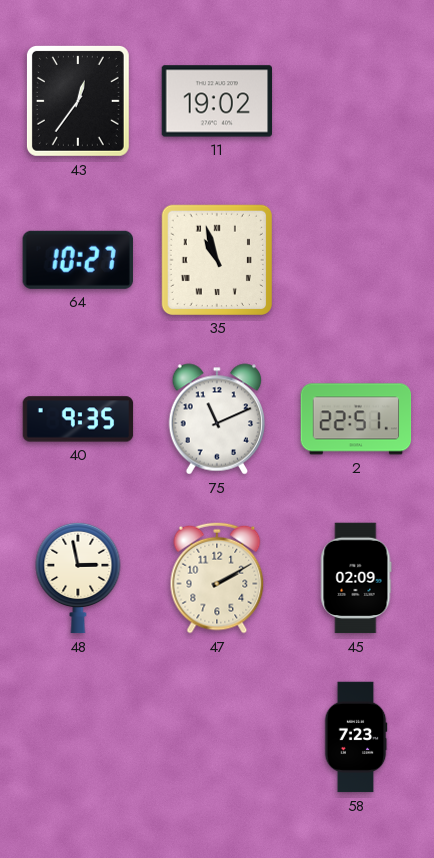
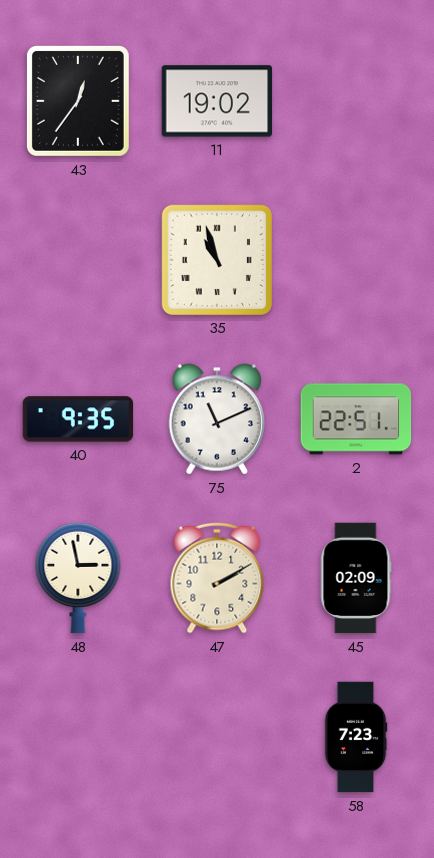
64: 10:27 -> none
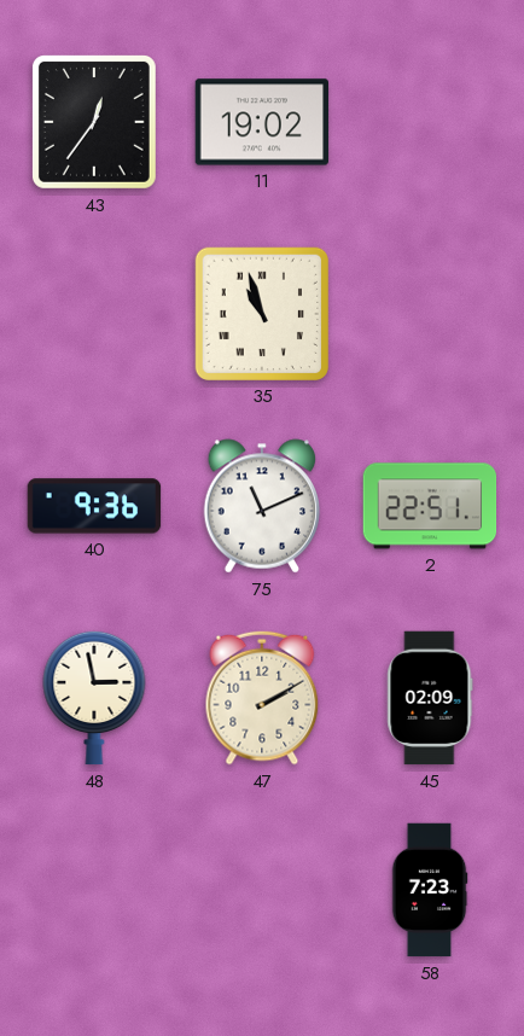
40: 9:35 -> 9:36
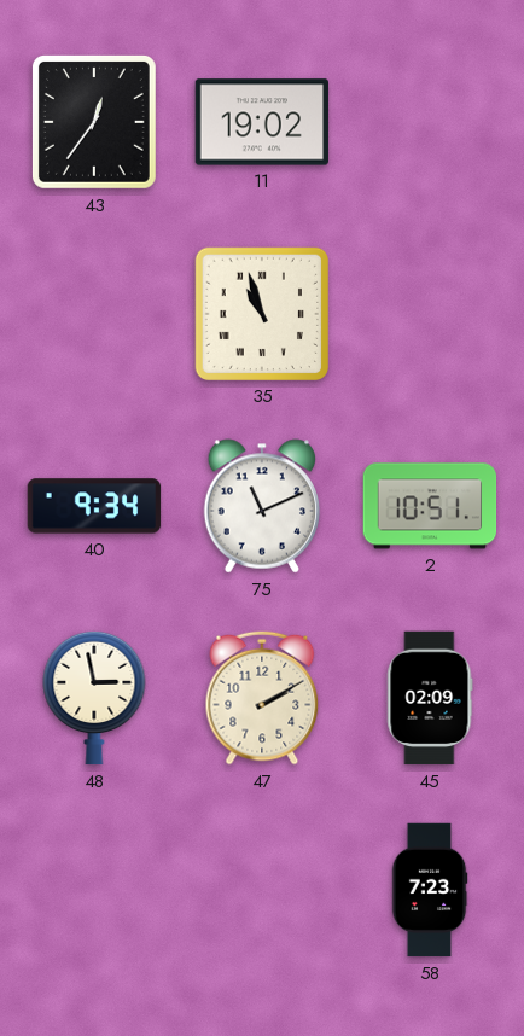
40: 9:36 -> 9:34
2: 22:51 -> 10:51
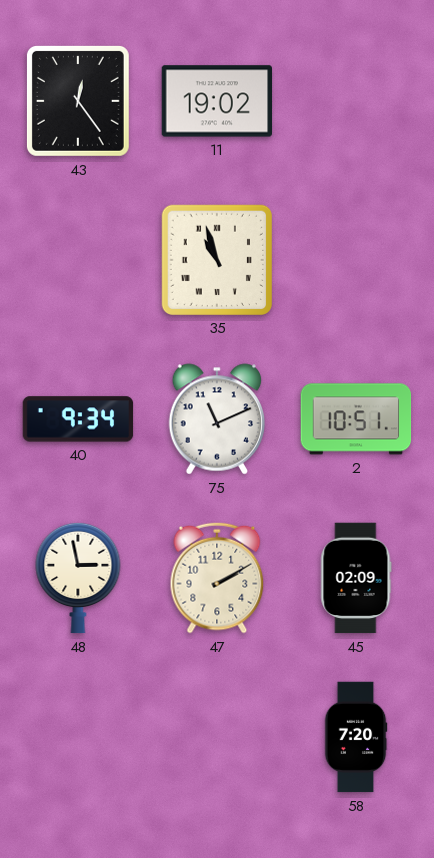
43: 12:36 -> 12:24
58: 7:23 -> 7:20
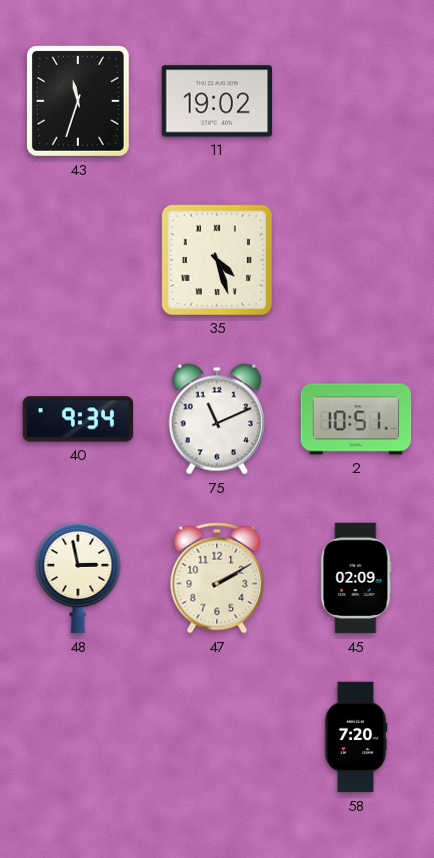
43: 12:24 -> 11:33
35: 10:57 -> 4:27
